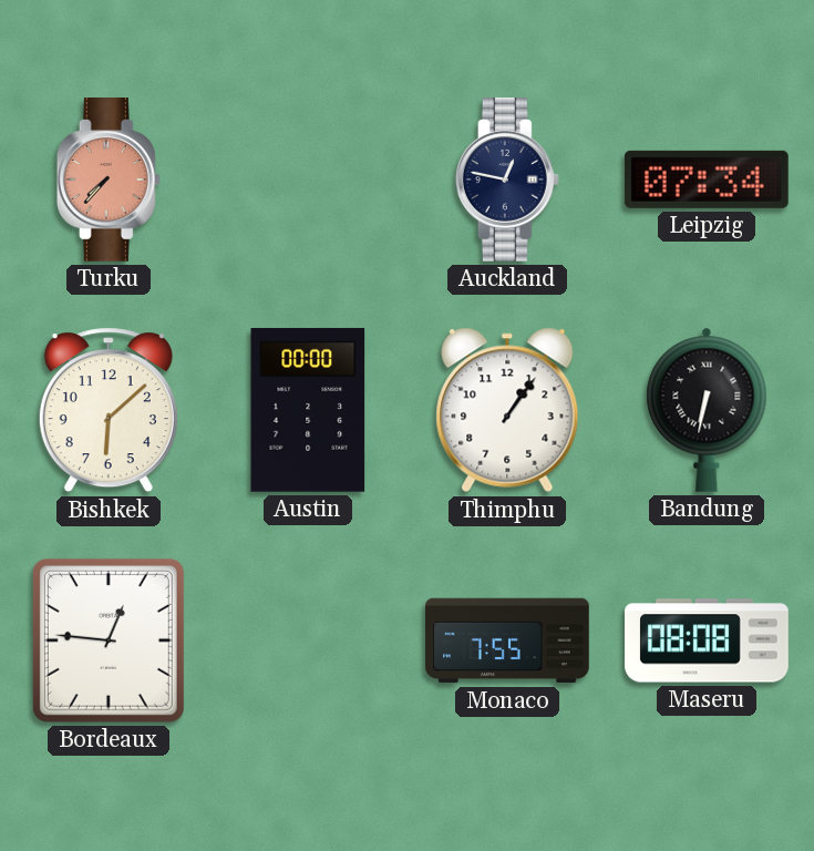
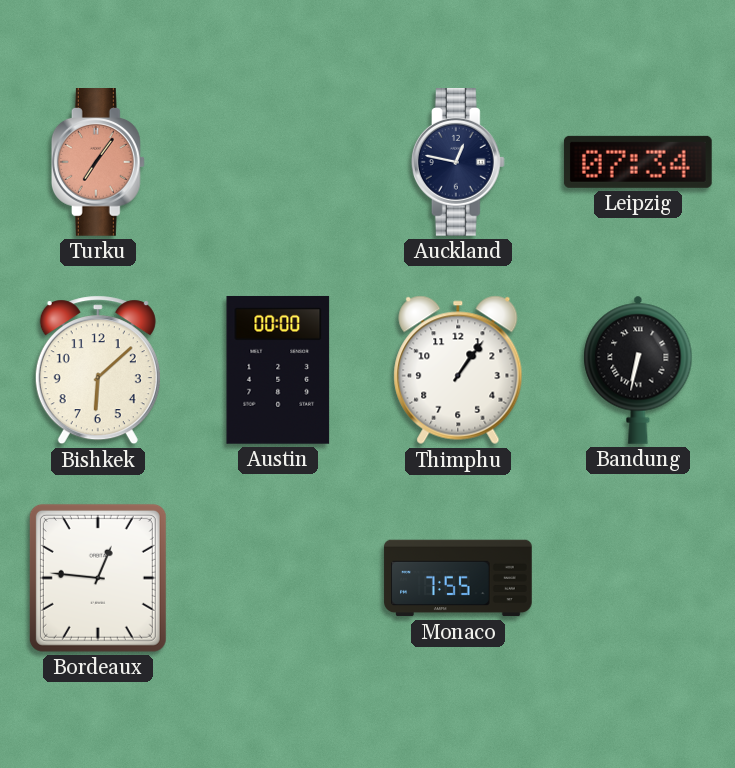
Turku: 7:37 -> 7:06
Maseru: 08:08 -> none
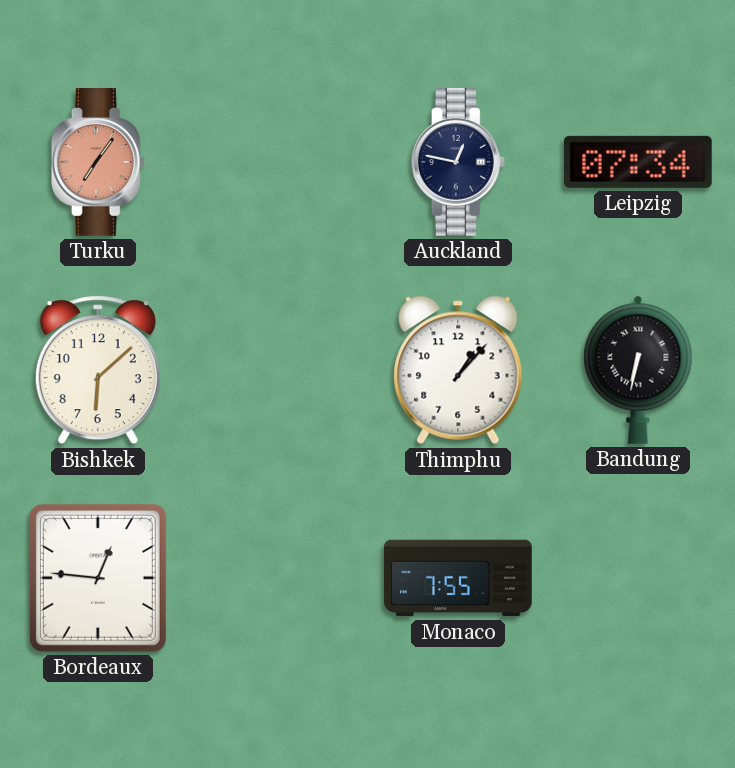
Austin: 00:00 -> none
Thimphu: 1:06 -> 1:07
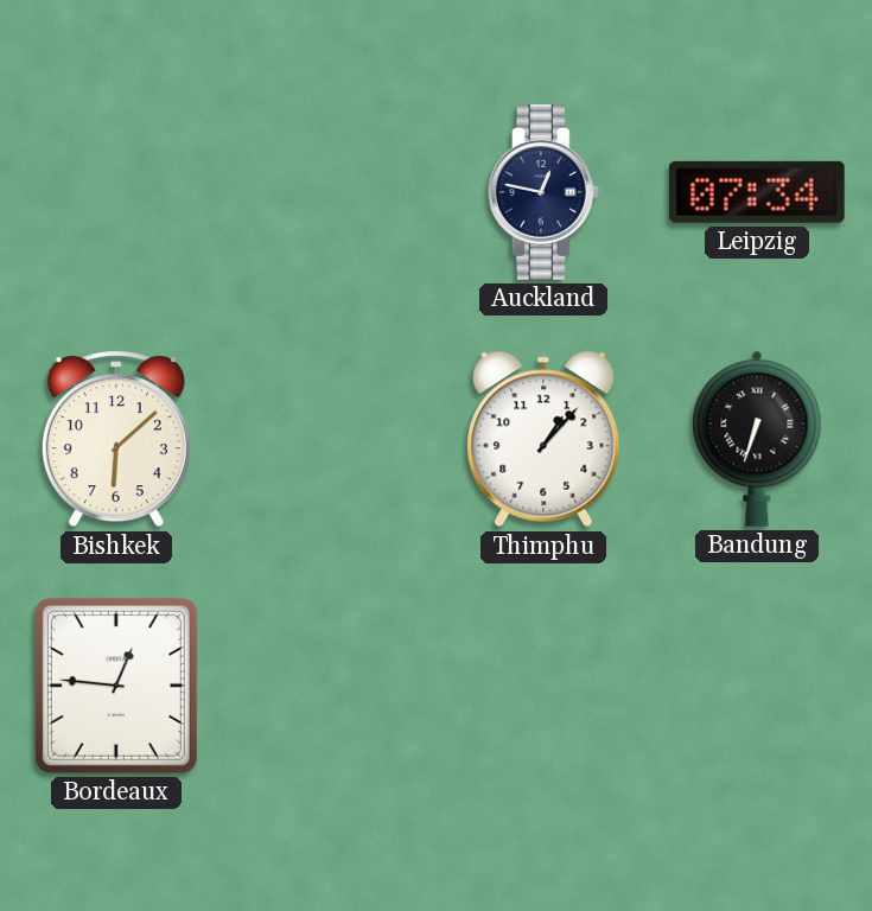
Turku: 7:06 -> none
Bandung: 6:32 -> 6:33
Monaco: 7:55 -> none
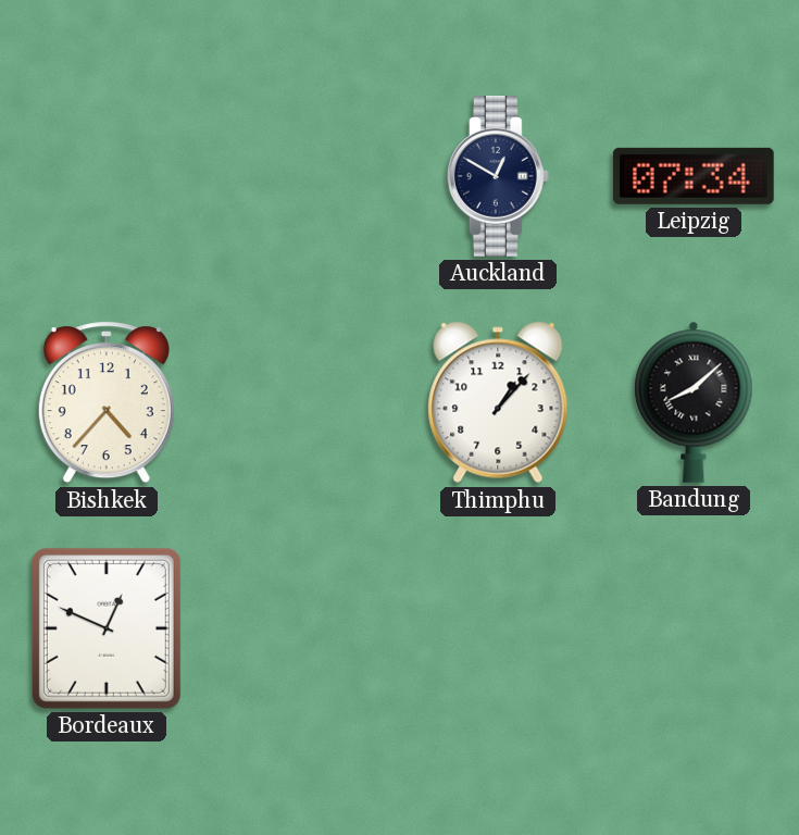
Auckland: 12:47 -> 12:50
Bishkek: 6:08 -> 4:37
Bandung: 6:33 -> 8:08
Bordeaux: 12:46 -> 12:49
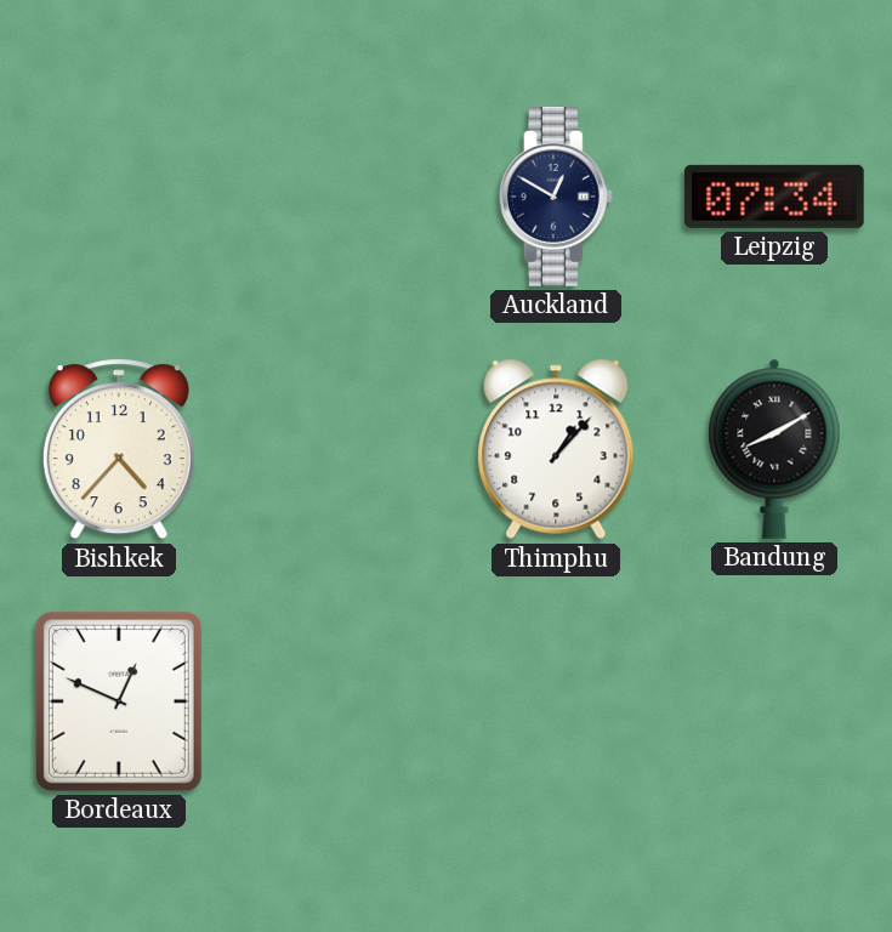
Bandung: 8:08 -> 8:10
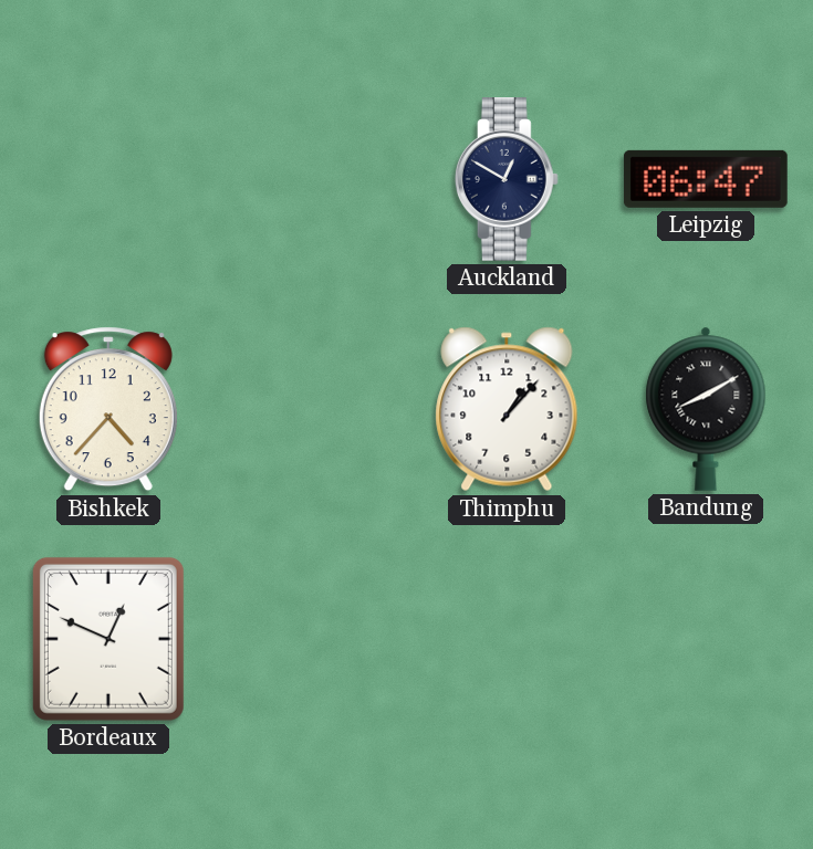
Leipzig: 07:34 -> 06:47
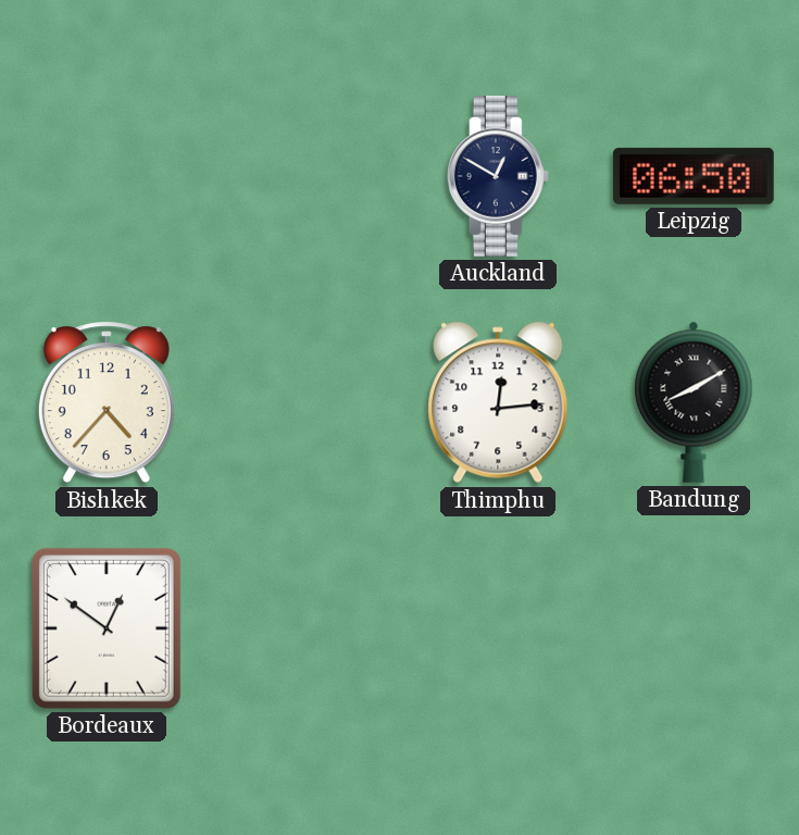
Leipzig: 06:47 -> 06:50
Thimphu: 1:07 -> 12:14
Bordeaux: 12:49 -> 12:51
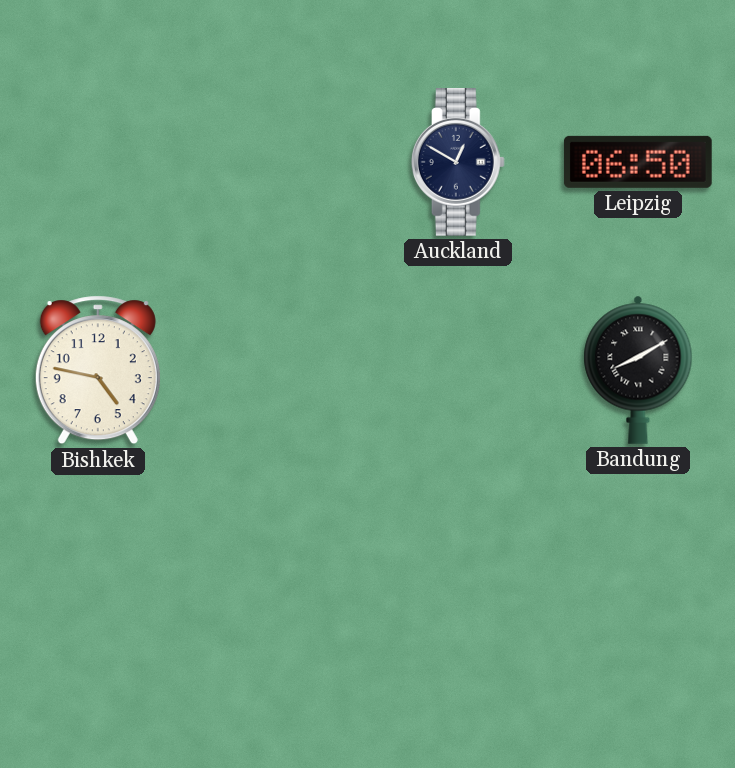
Bishkek: 4:37 -> 4:47
Thimphu: 12:14 -> none
Bordeaux: 12:51 -> none
